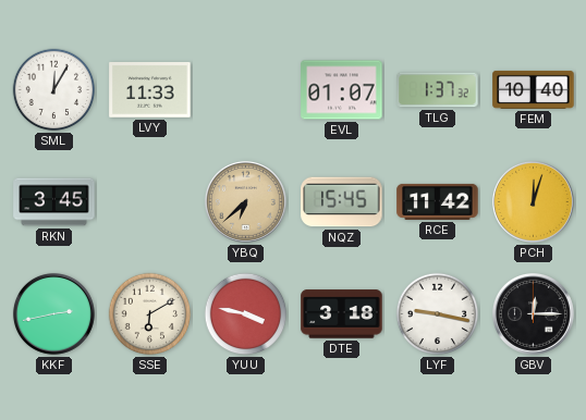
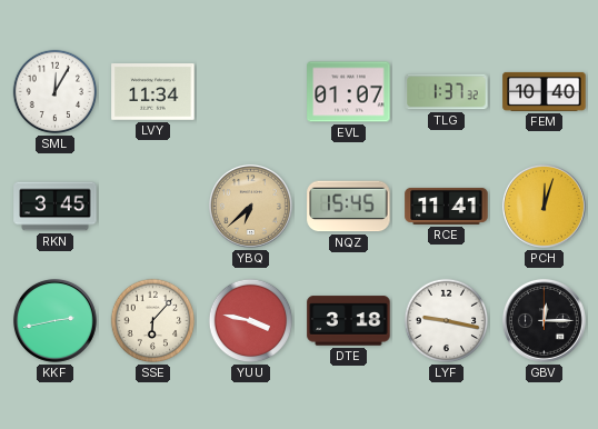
LVY: 11:33 -> 11:34
RCE: 11:42 -> 11:41
SSE: 6:10 -> 6:07
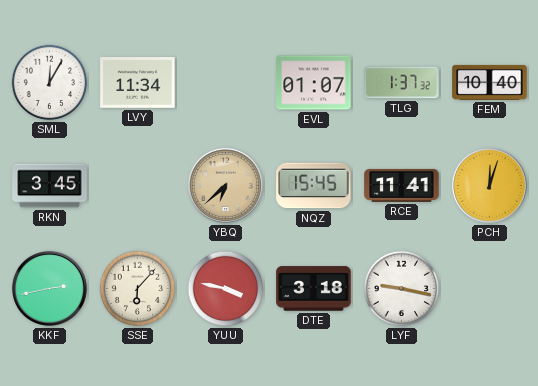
GBV: 12:15 -> none
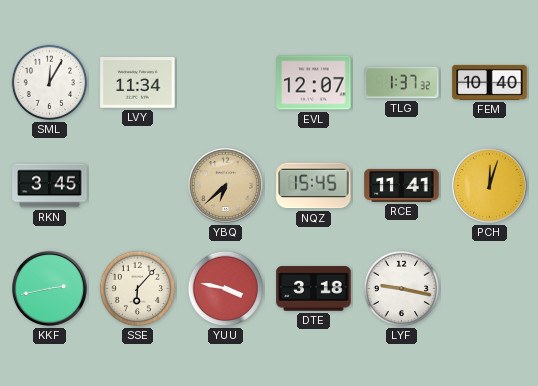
EVL: 01:07 -> 12:07
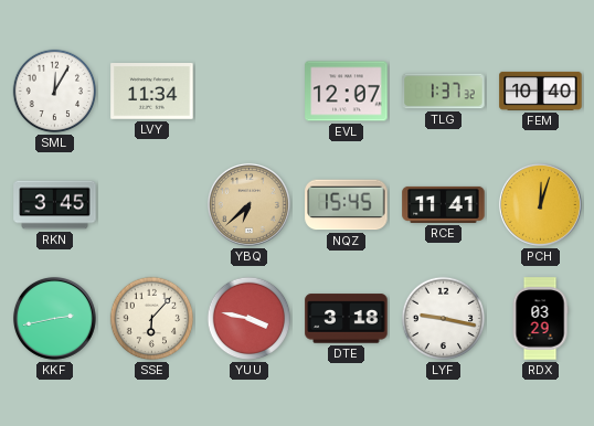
RDX: none -> 03:29
